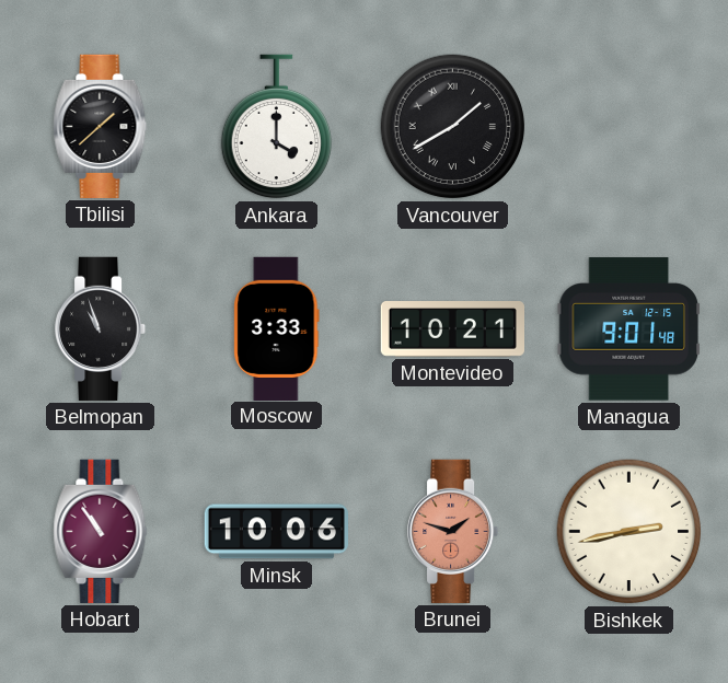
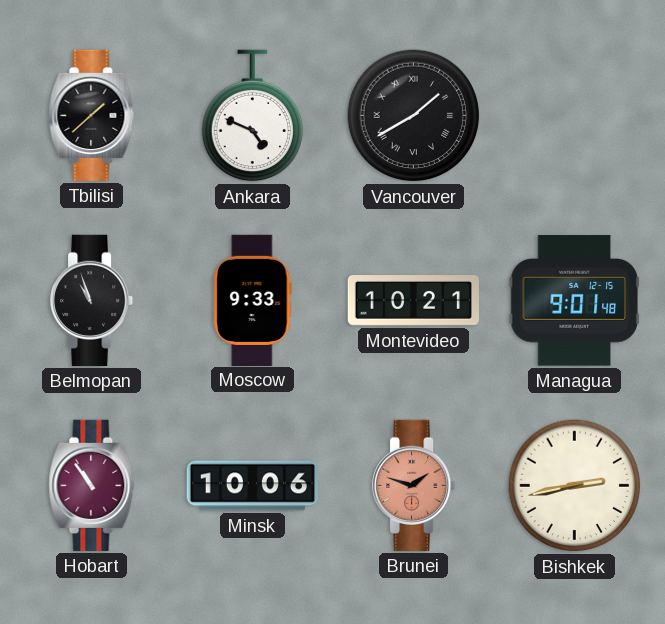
Ankara: 4:00 -> 4:49
Moscow: 3:33 -> 9:33
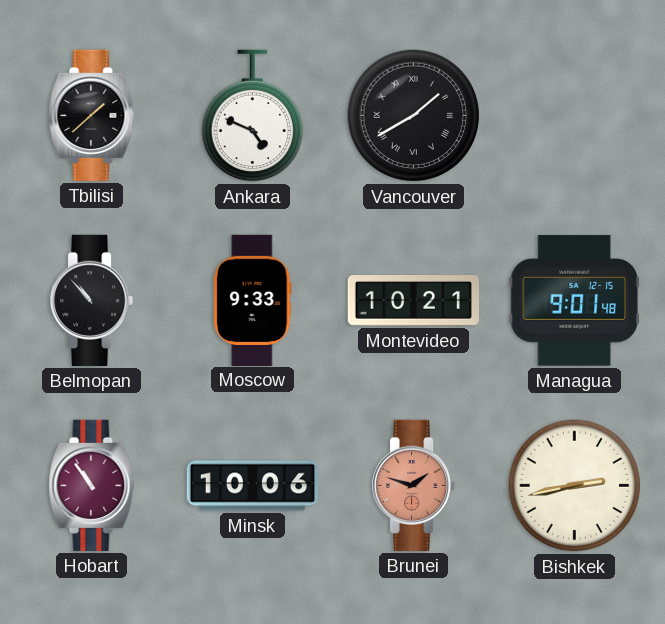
Belmopan: 10:57 -> 10:53
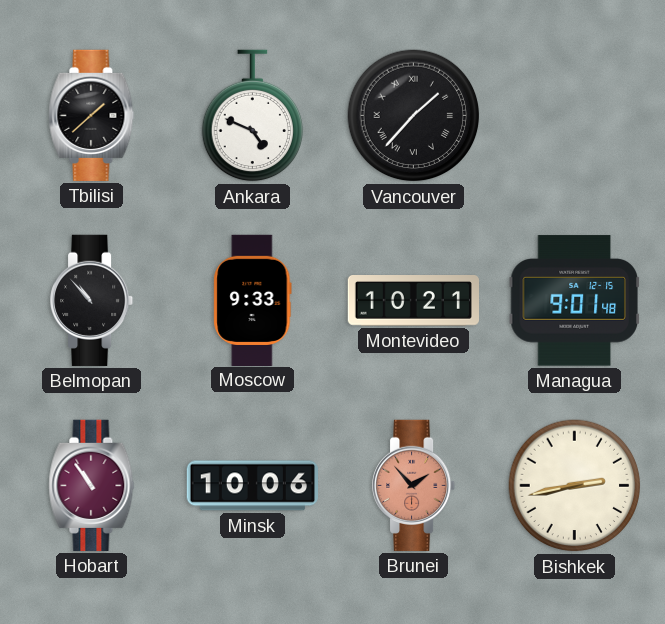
Vancouver: 1:40 -> 1:37
Brunei: 1:48 -> 1:53
